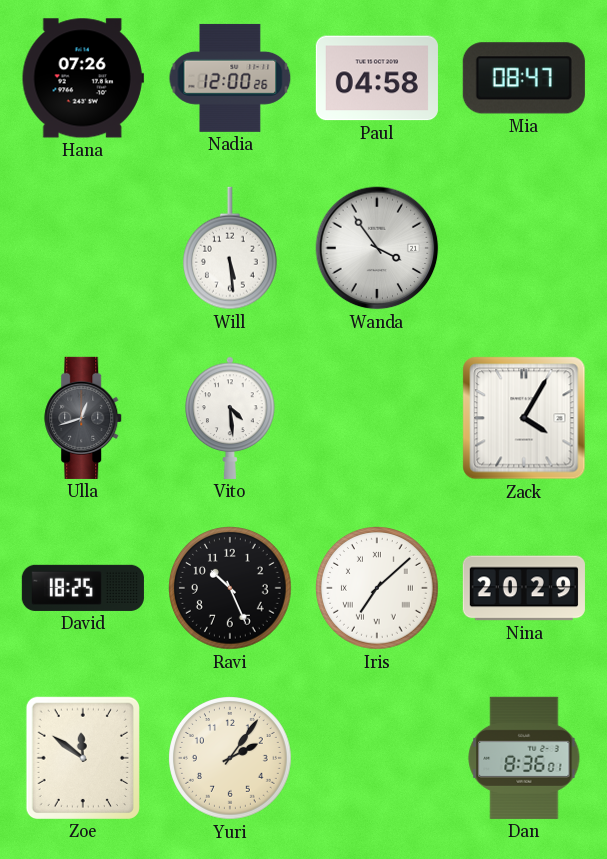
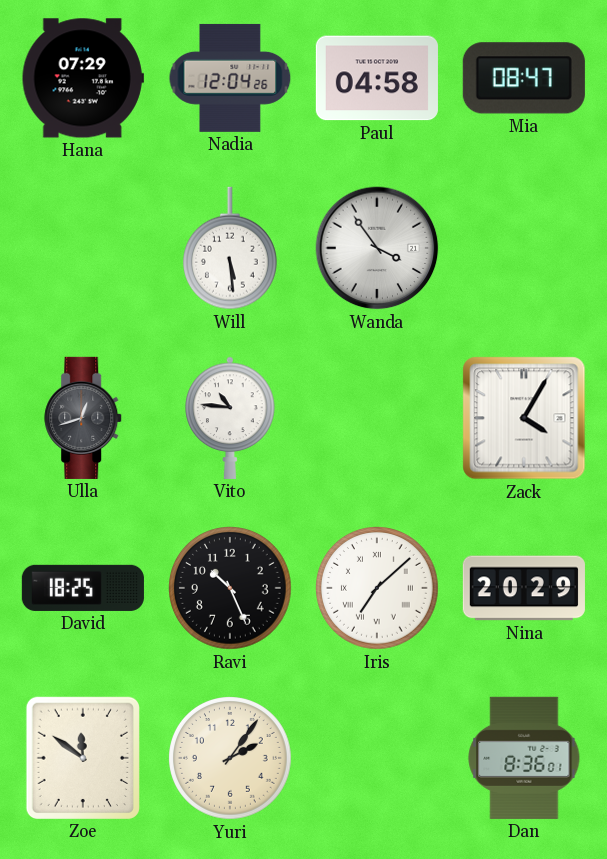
Hana: 07:26 -> 07:29
Nadia: 12:00 -> 12:04
Vito: 4:29 -> 10:46
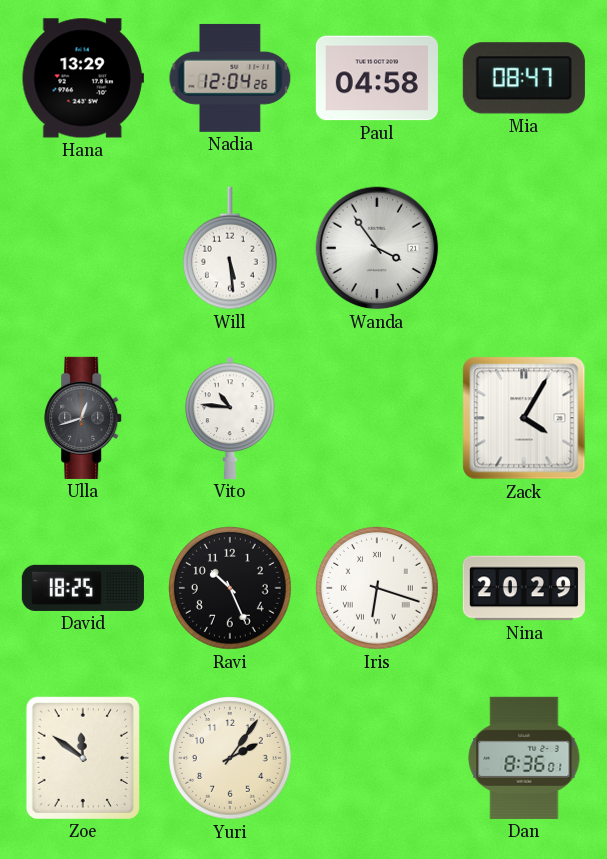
Hana: 07:29 -> 13:29
Iris: 7:08 -> 6:18
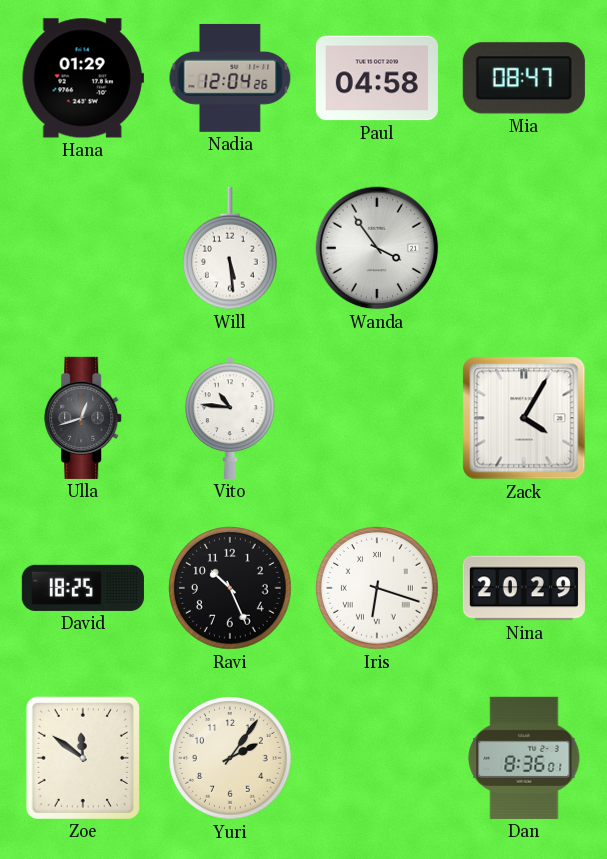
Hana: 13:29 -> 01:29
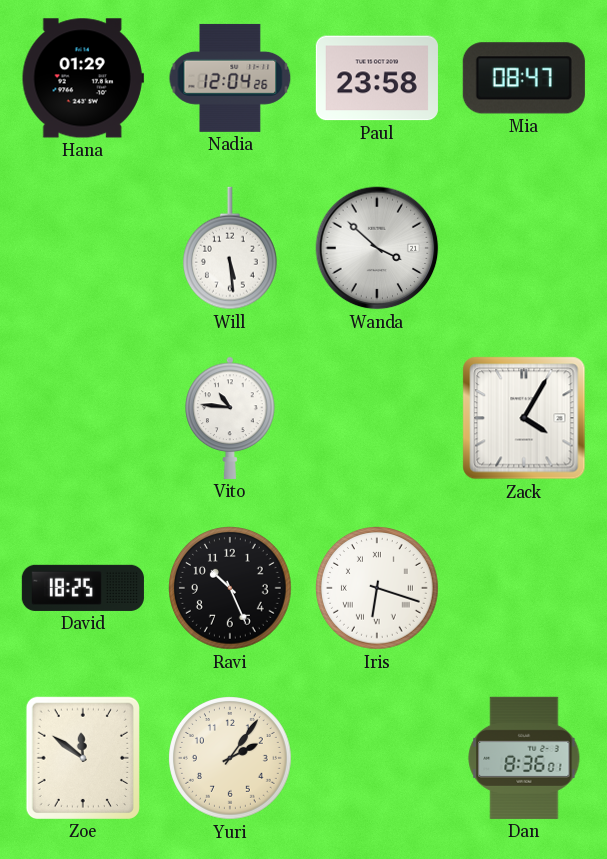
Paul: 04:58 -> 23:58
Wanda: 3:54 -> 3:52
Ulla: 12:42 -> none
Nina: 20:29 -> none
